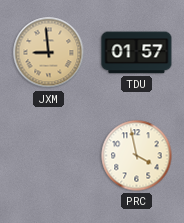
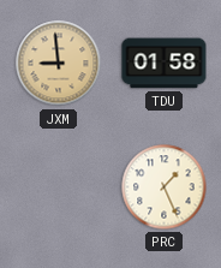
TDU: 01:57 -> 01:58
PRC: 3:58 -> 1:26
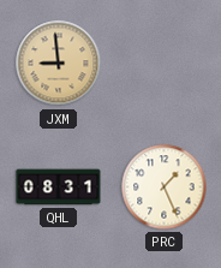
TDU: 01:58 -> none
QHL: none -> 08:31
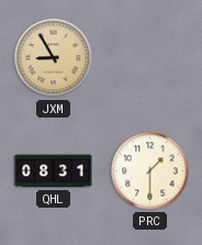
JXM: 8:59 -> 8:55
PRC: 1:26 -> 1:30
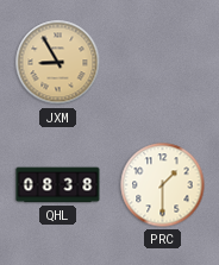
QHL: 08:31 -> 08:38
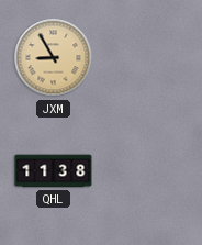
QHL: 08:38 -> 11:38
PRC: 1:30 -> none
